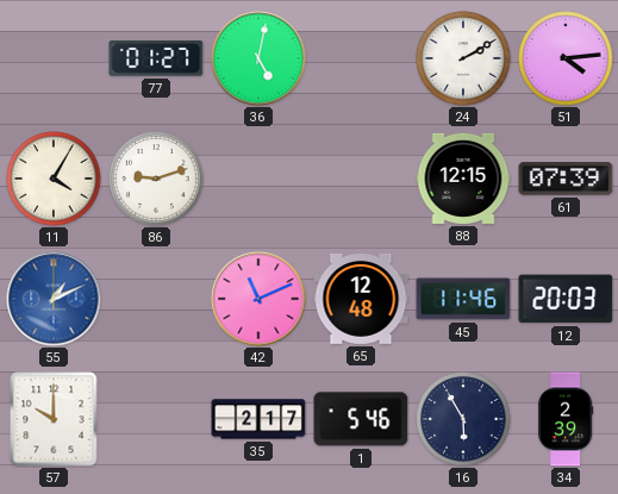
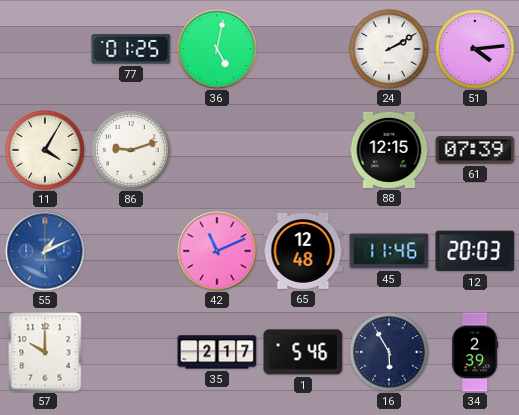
77: 01:27 -> 01:25
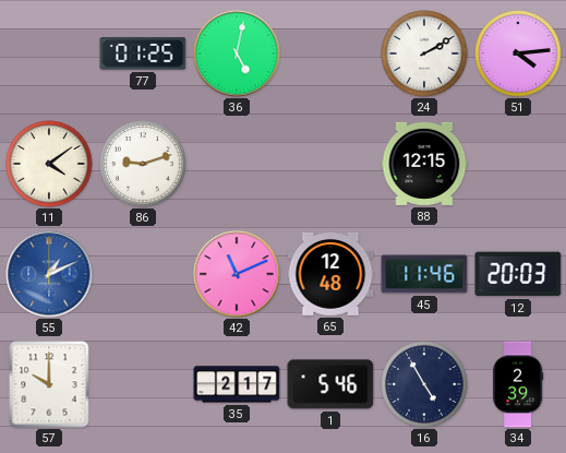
11: 4:05 -> 4:09
61: 07:39 -> none
16: 5:55 -> 4:55
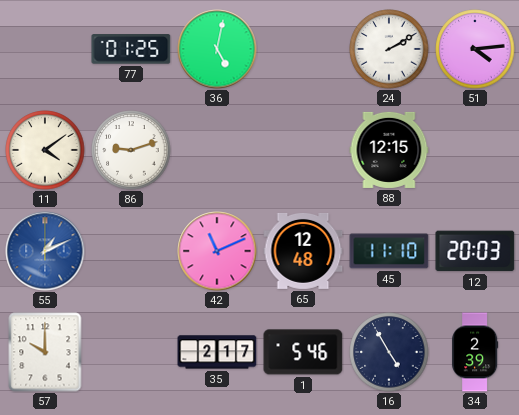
45: 11:46 -> 11:10
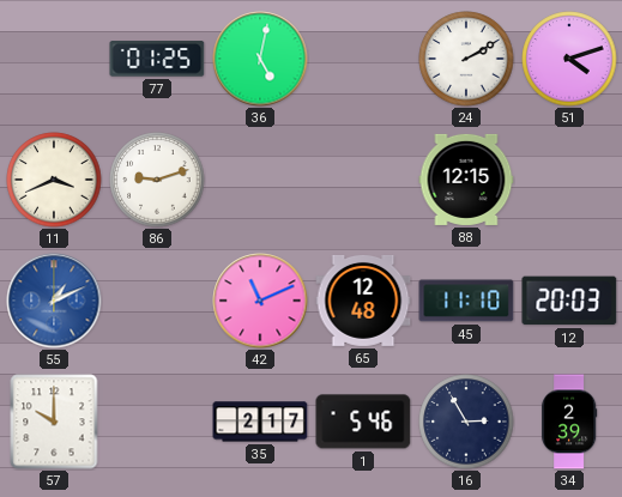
51: 4:14 -> 4:12
11: 4:09 -> 3:41
16: 4:55 -> 2:55
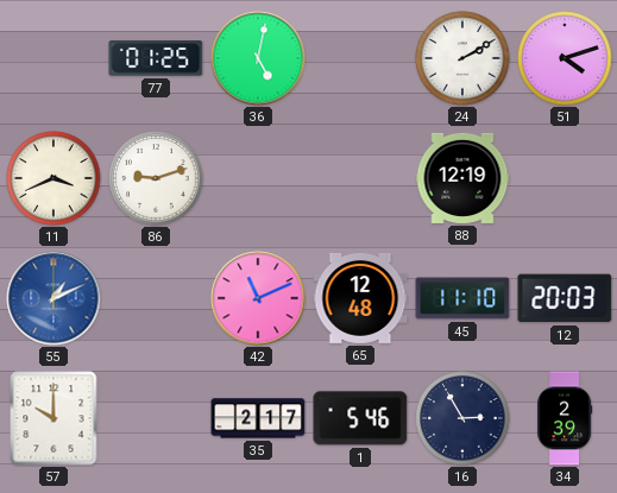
88: 12:15 -> 12:19
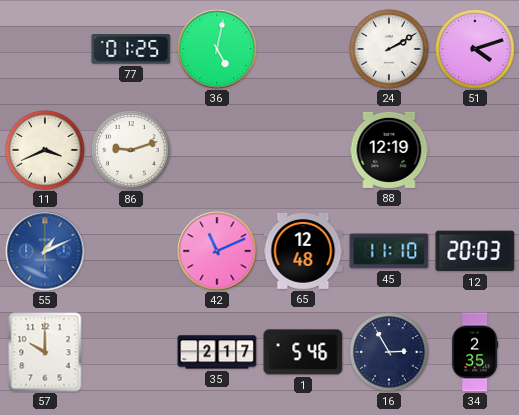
34: 2:39 -> 2:35
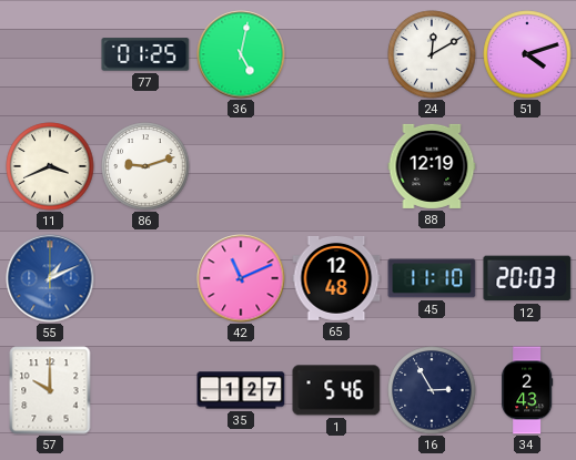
24: 2:10 -> 12:10
35: 2:17 -> 1:27
34: 2:35 -> 2:43
